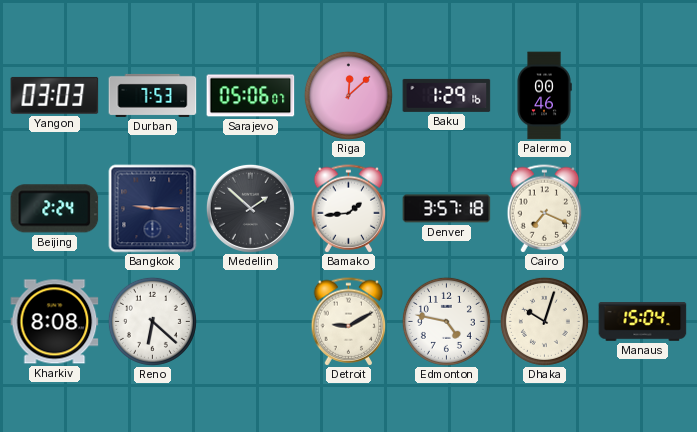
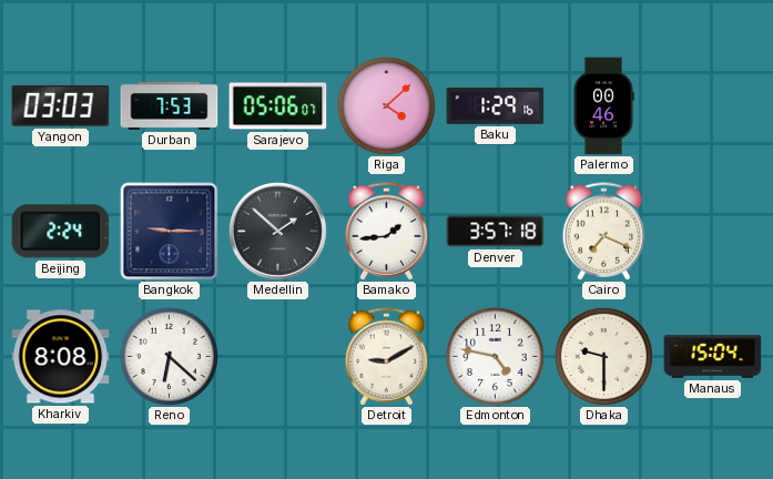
Riga: 12:08 -> 4:08
Dhaka: 10:03 -> 9:30
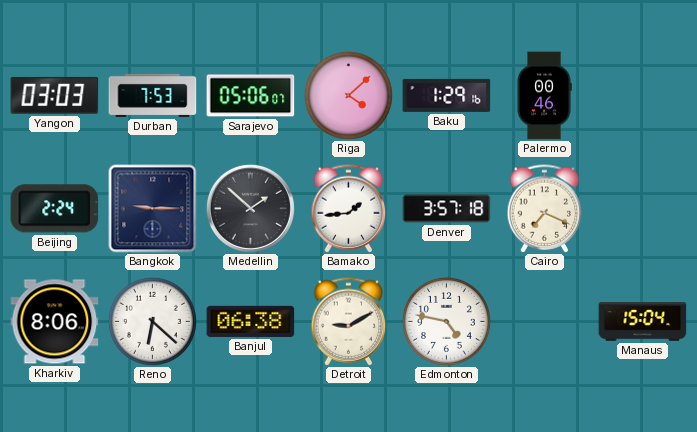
Kharkiv: 8:08 -> 8:06
Banjul: none -> 06:38
Dhaka: 9:30 -> none
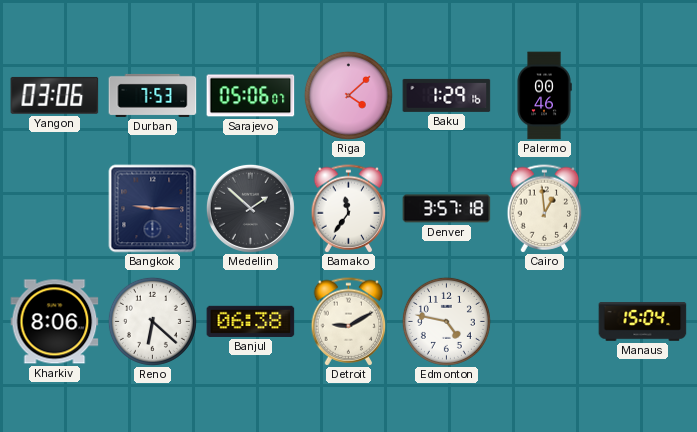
Yangon: 03:03 -> 03:06
Beijing: 2:24 -> none
Bamako: 1:44 -> 11:36
Cairo: 7:19 -> 12:59
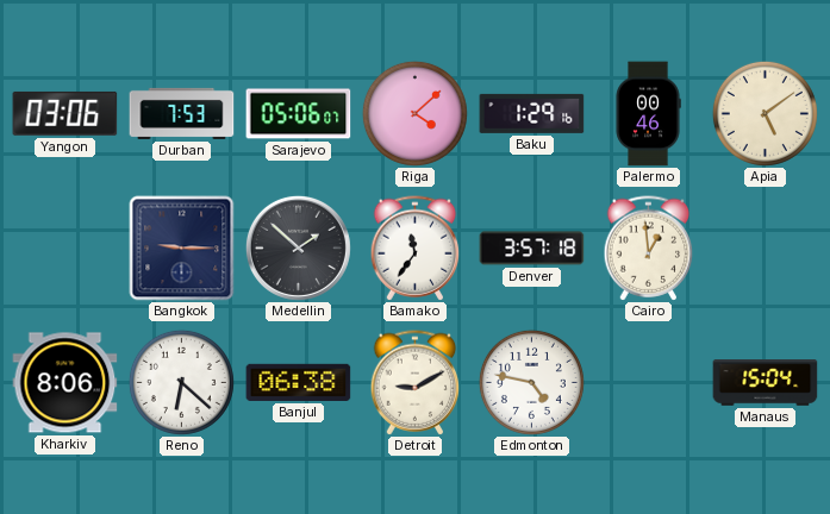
Apia: none -> 5:09
